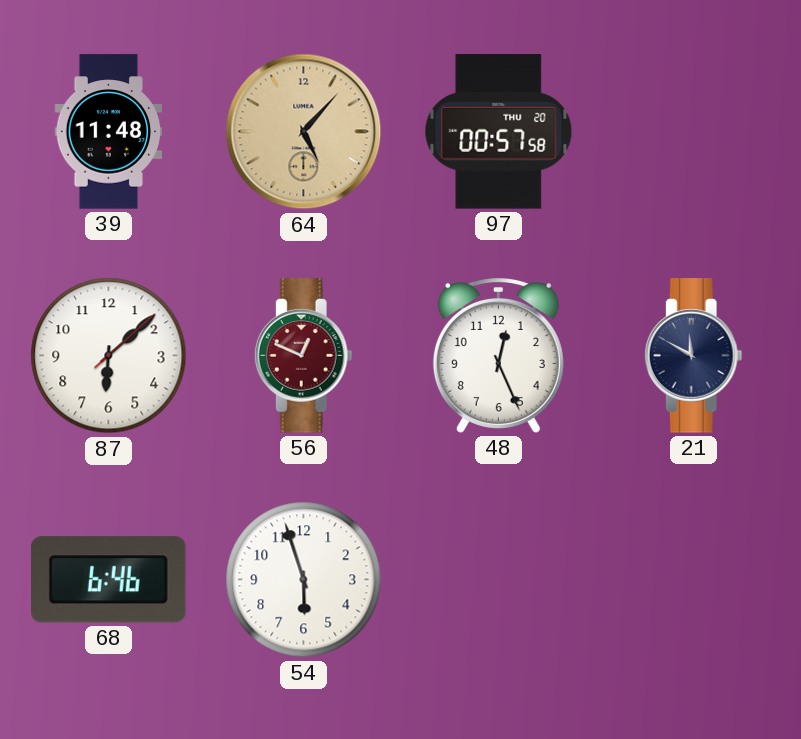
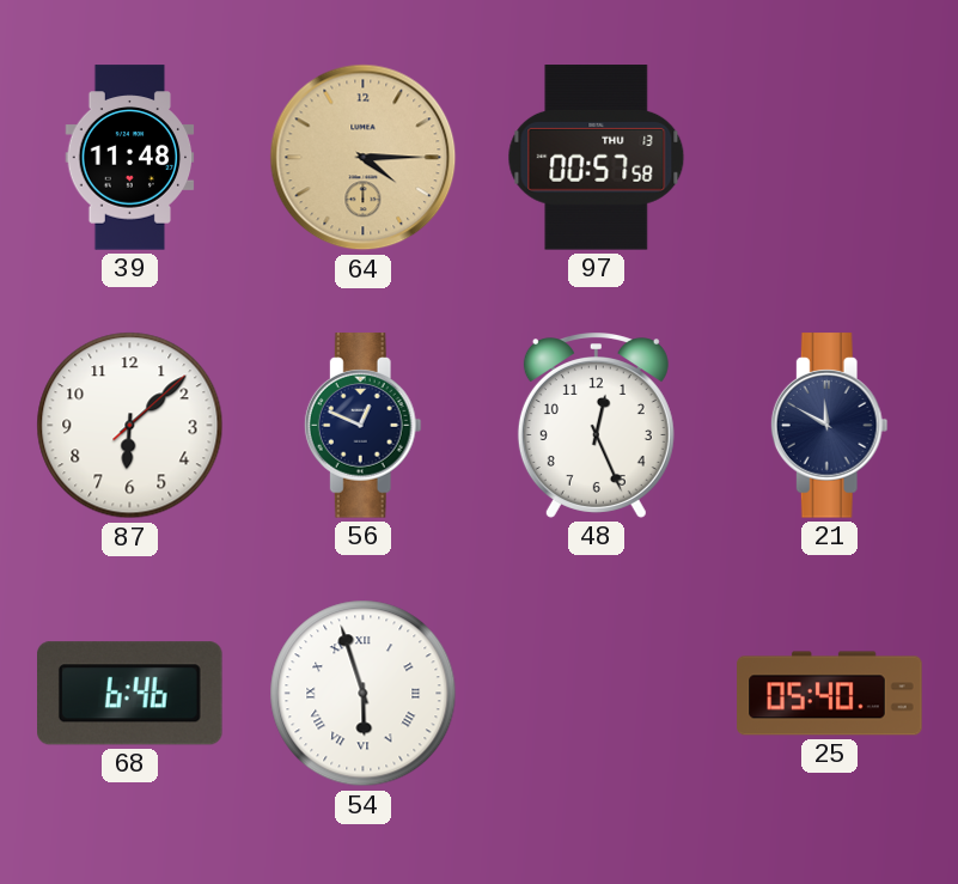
64: 5:07 -> 4:15
97 date: THU 20 -> THU 13
56 dial: burgundy -> navy
54 numerals: Arabic -> Roman
25: none -> 05:40
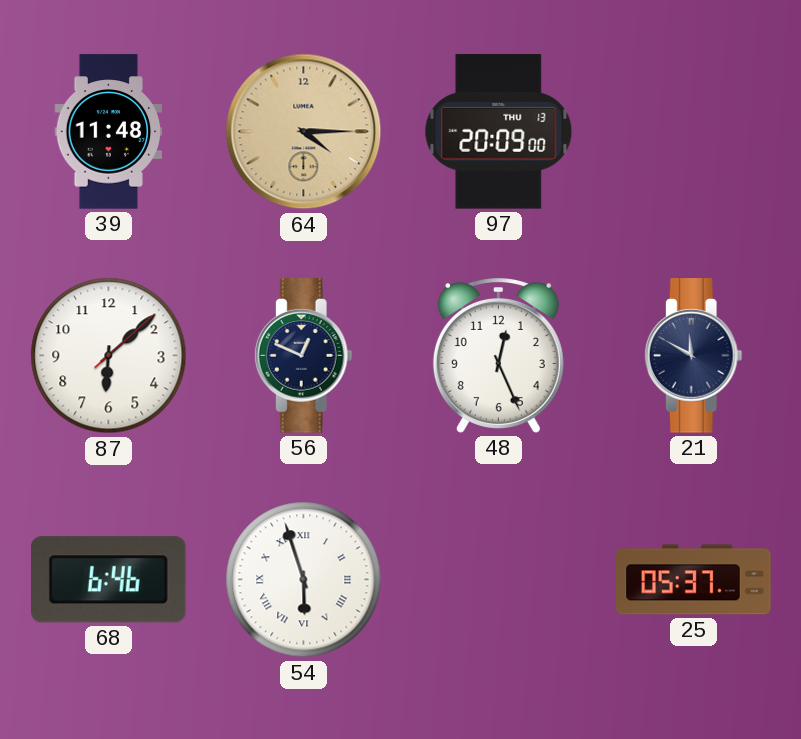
97: 00:57 -> 20:09
25: 05:40 -> 05:37
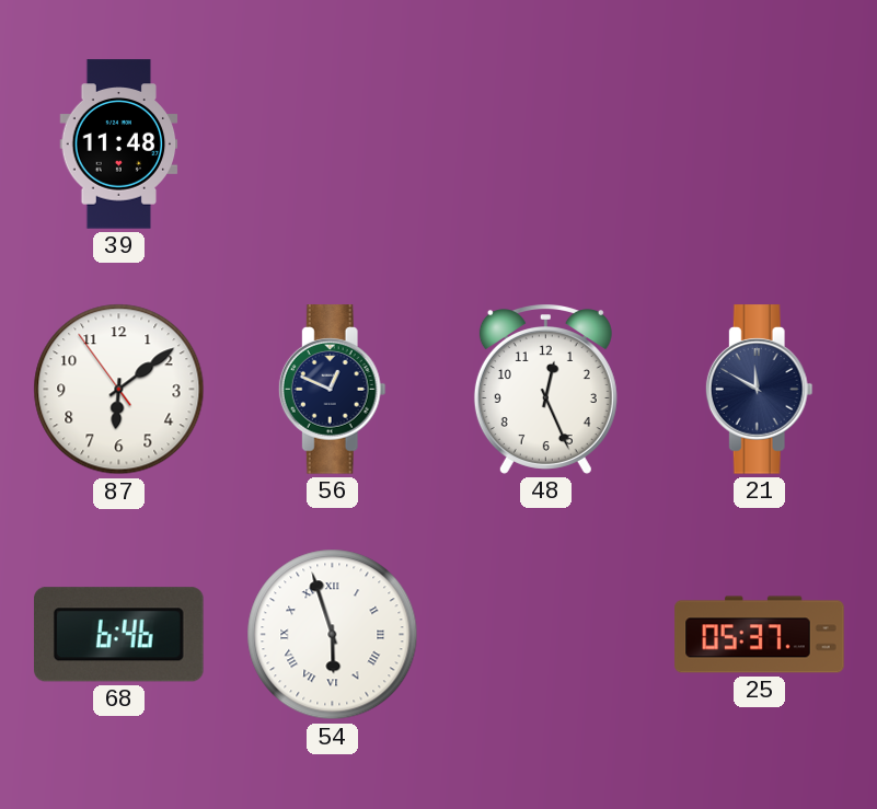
64: 4:15 -> none
97: 20:09 -> none
87: 6:08:08 -> 6:08:54
